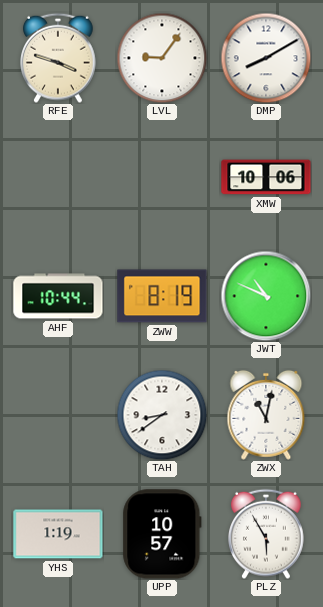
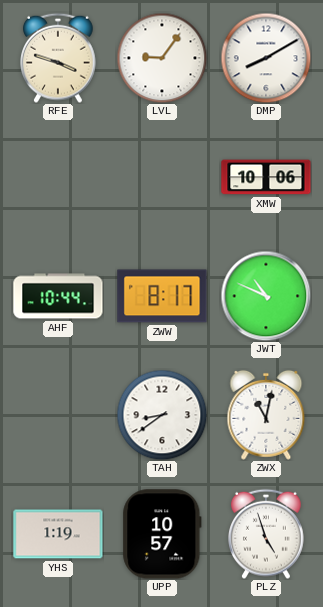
ZWW: 8:19 -> 8:17
PLZ: 5:55 -> 4:57
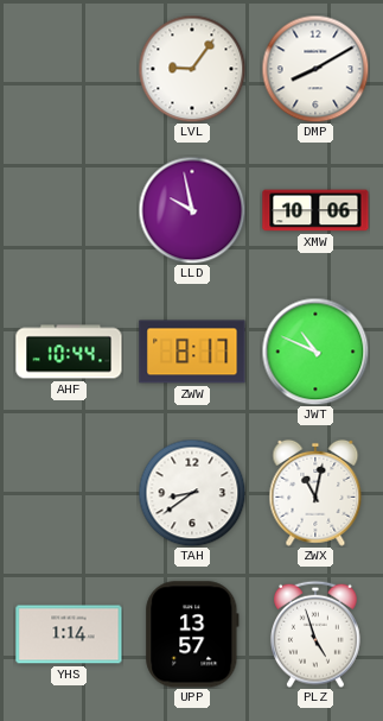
RFE: 3:48 -> none
LLD: none -> 9:58
YHS: 1:19 -> 1:14
UPP: 10:57 -> 13:57
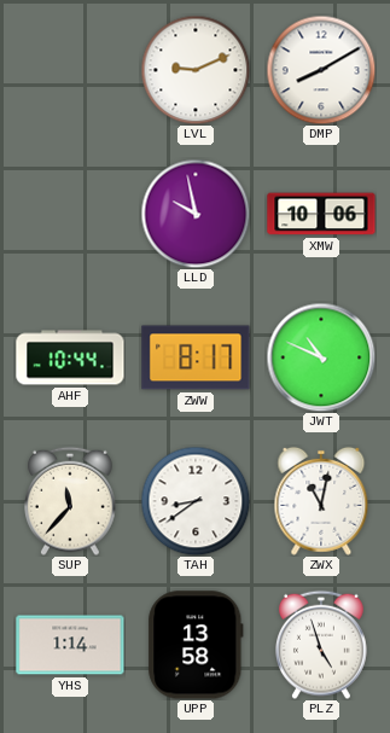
LVL: 9:06 -> 9:11
SUP: none -> 11:37
UPP: 13:57 -> 13:58
